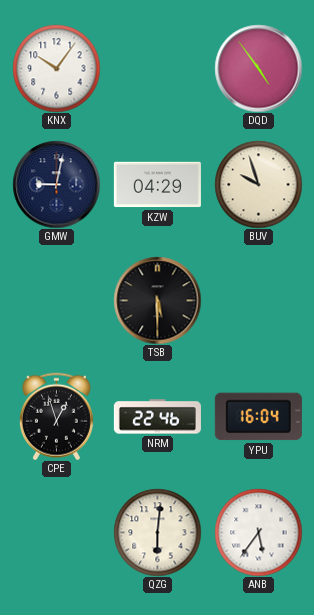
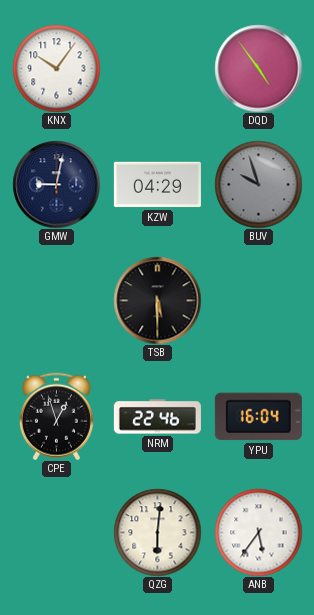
BUV dial: cream -> grey
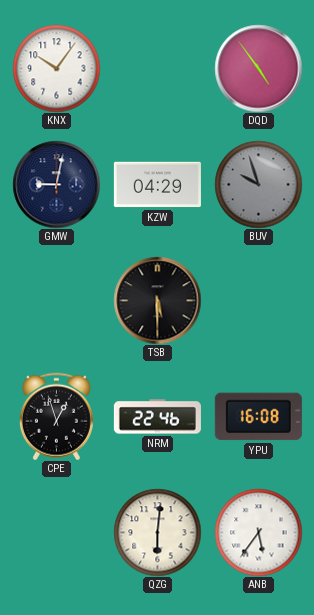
YPU: 16:04 -> 16:08
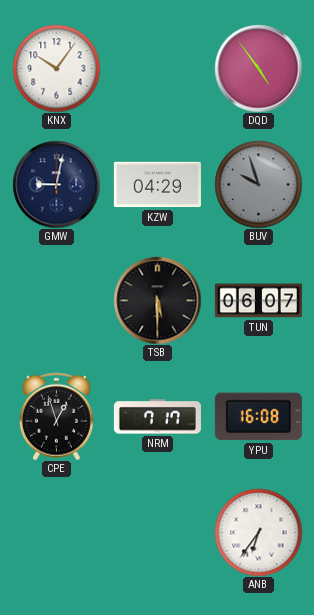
TUN: none -> 06:07
NRM: 22:46 -> 7:17
QZG: 6:01 -> none
ANB: 5:36 -> 6:36
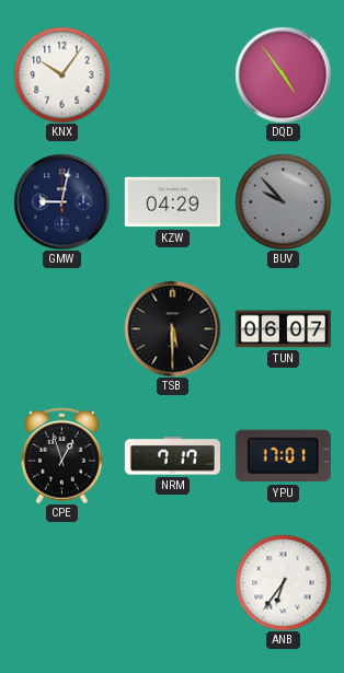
BUV: 9:57 -> 9:53
YPU: 16:08 -> 17:01
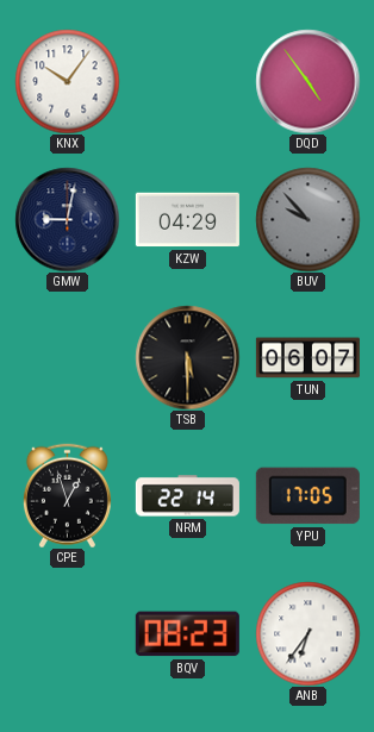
NRM: 7:17 -> 22:14
YPU: 17:01 -> 17:05
BQV: none -> 08:23
